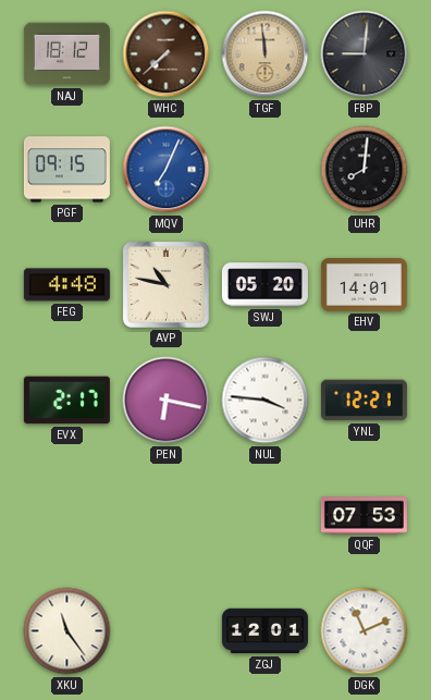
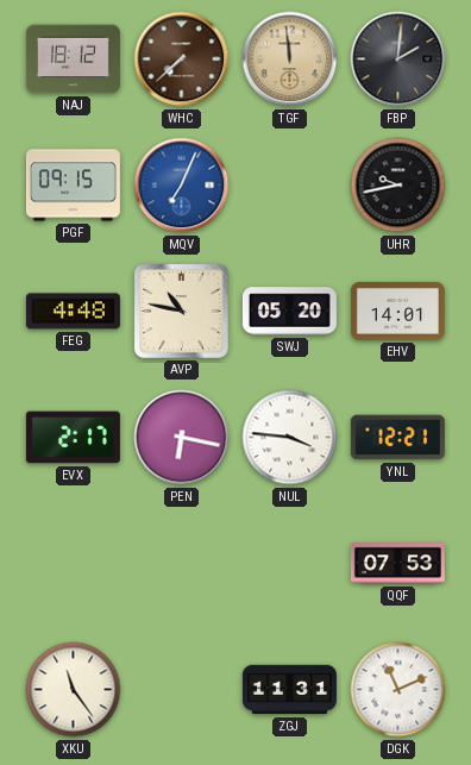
FBP: 9:01 -> 2:01
UHR: 8:01 -> 9:43
ZGJ: 12:01 -> 11:31
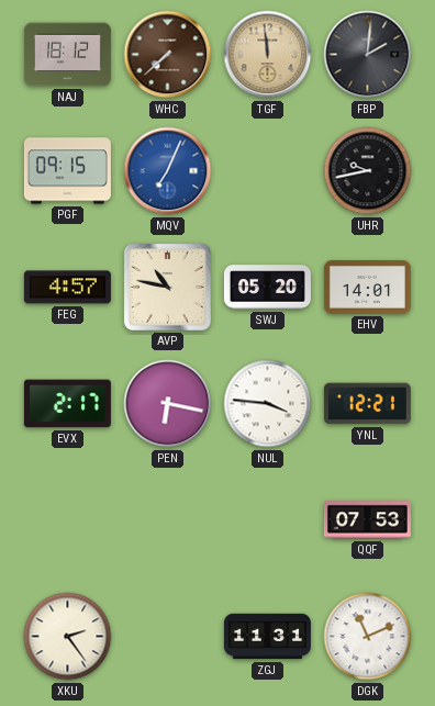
FEG: 4:48 -> 4:57
XKU: 11:24 -> 2:24
